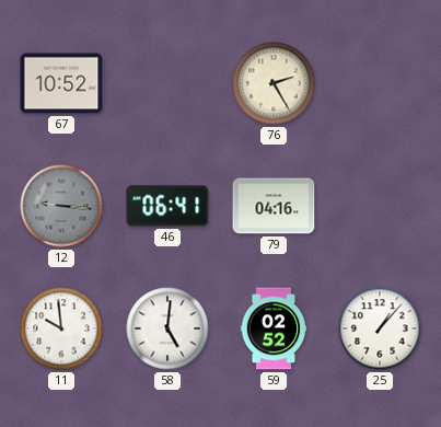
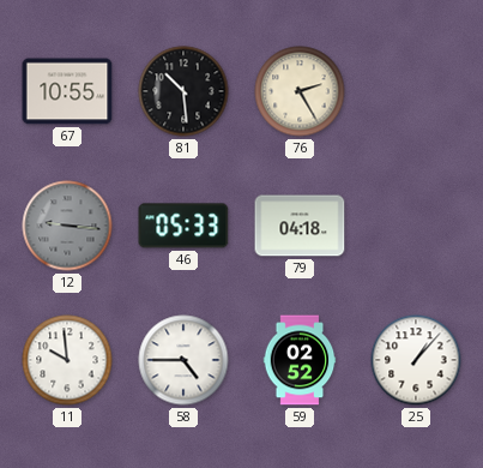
67: 10:52 -> 10:55
81: none -> 10:29
46: 06:41 -> 05:33
79: 04:16 -> 04:18
58: 5:01 -> 4:45
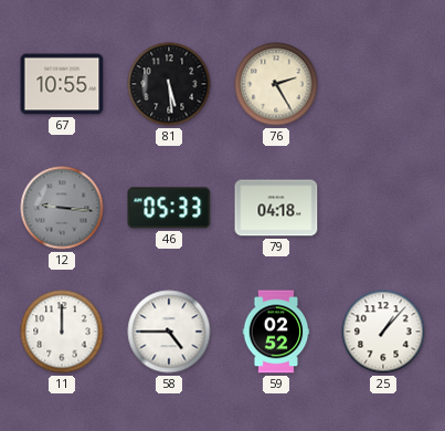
81: 10:29 -> 5:29
11: 9:59 -> 12:00
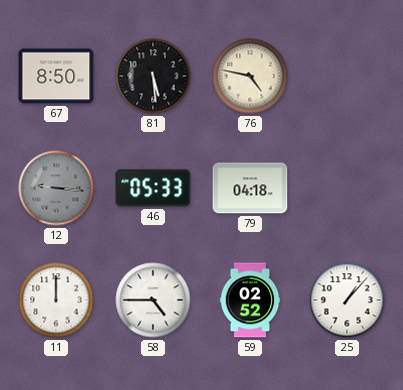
67: 10:55 -> 8:50
76: 2:25 -> 4:47
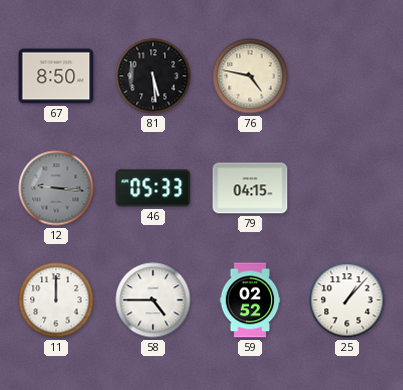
79: 04:18 -> 04:15
